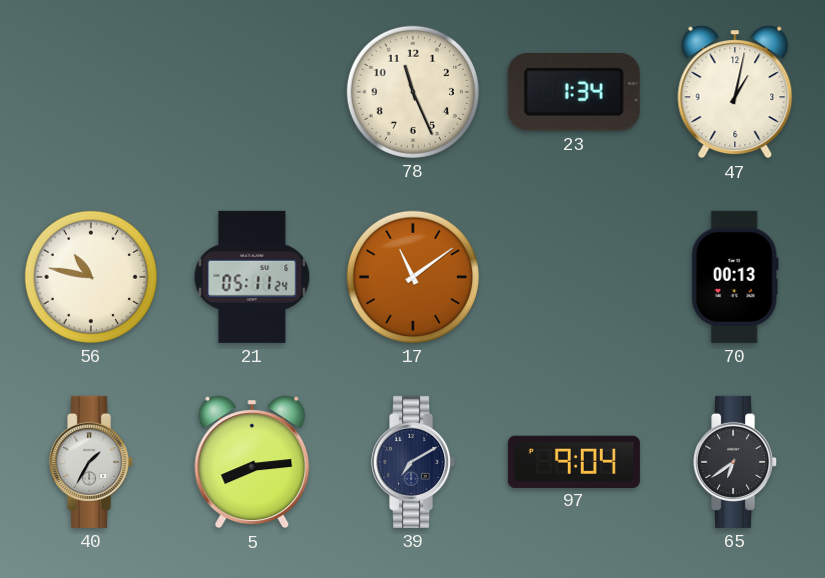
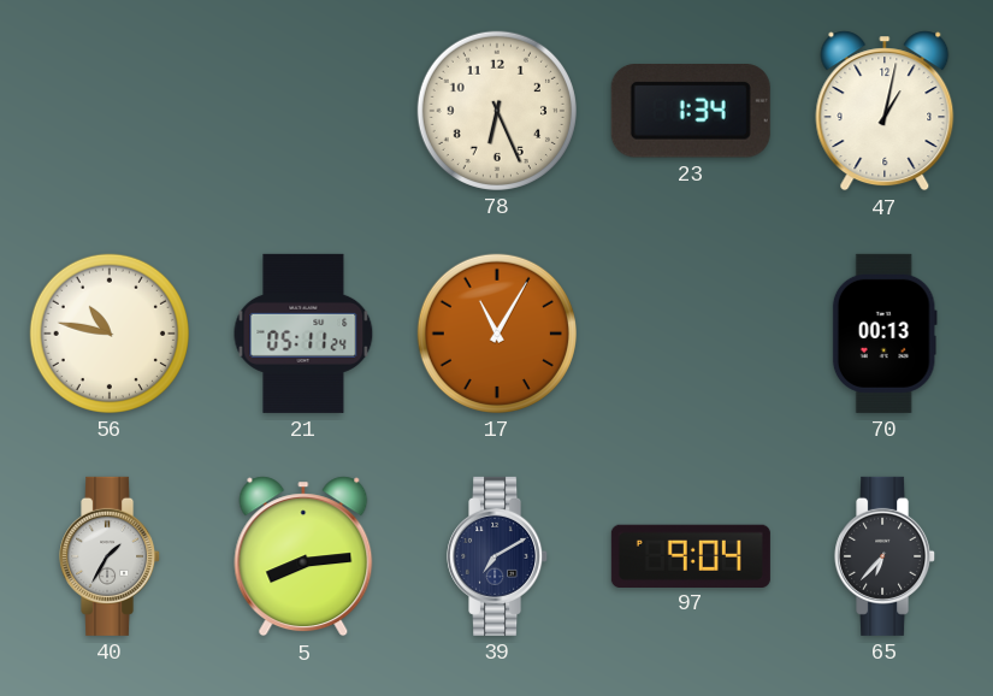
78: 11:26 -> 6:26
17: 11:09 -> 11:05
65: 6:39 -> 6:37
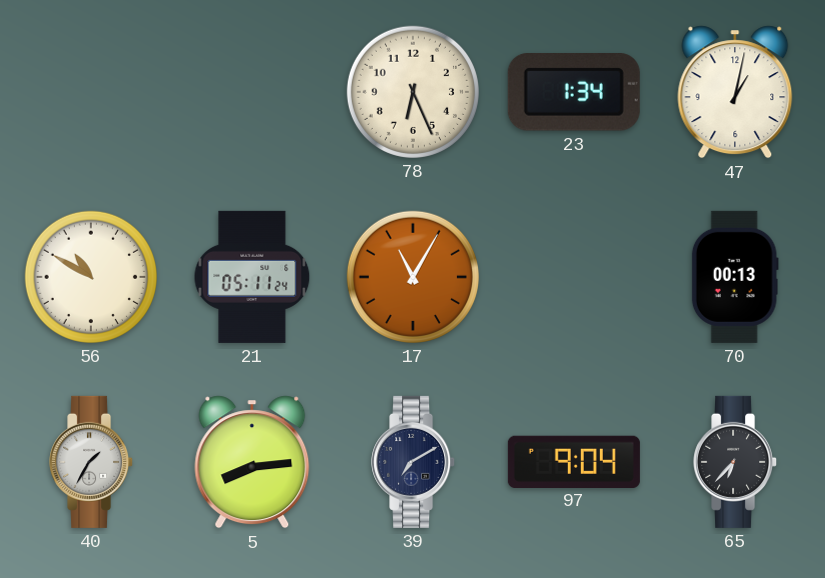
56: 10:47 -> 10:50
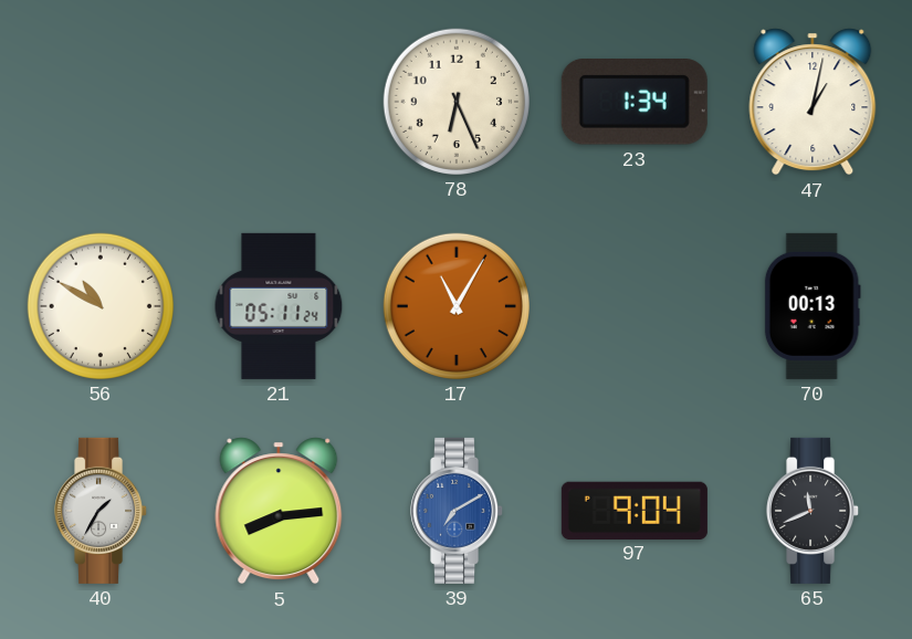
39 dial: navy -> blue
65: 6:37 -> 11:41
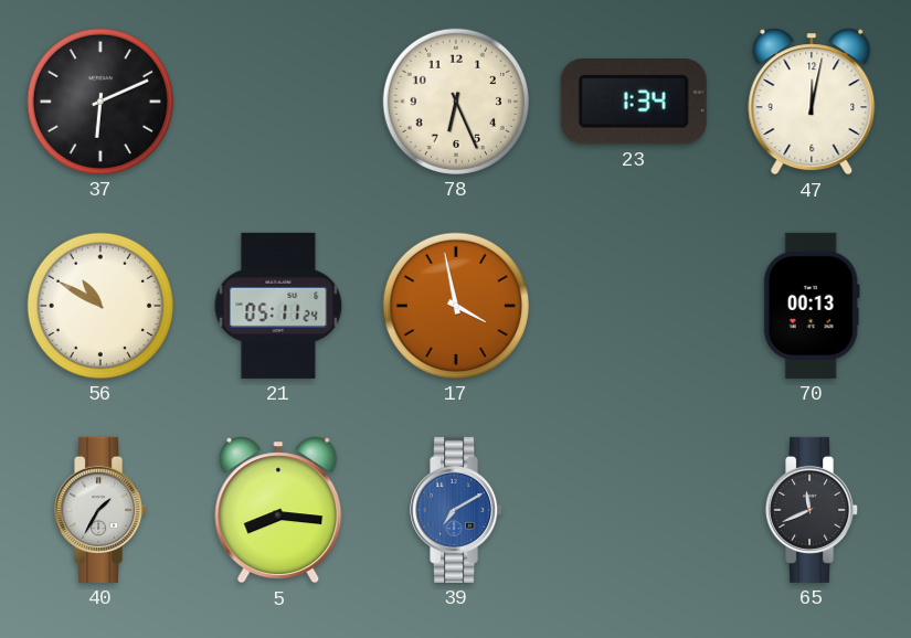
37: none -> 6:11
47: 1:02 -> 12:02
17: 11:05 -> 3:58
5: 8:14 -> 8:16
97: 9:04 -> none
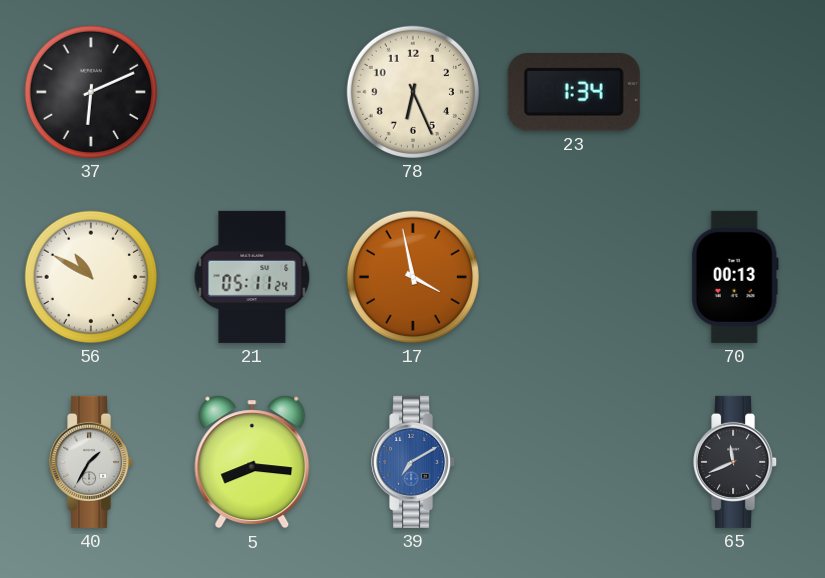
47: 12:02 -> none
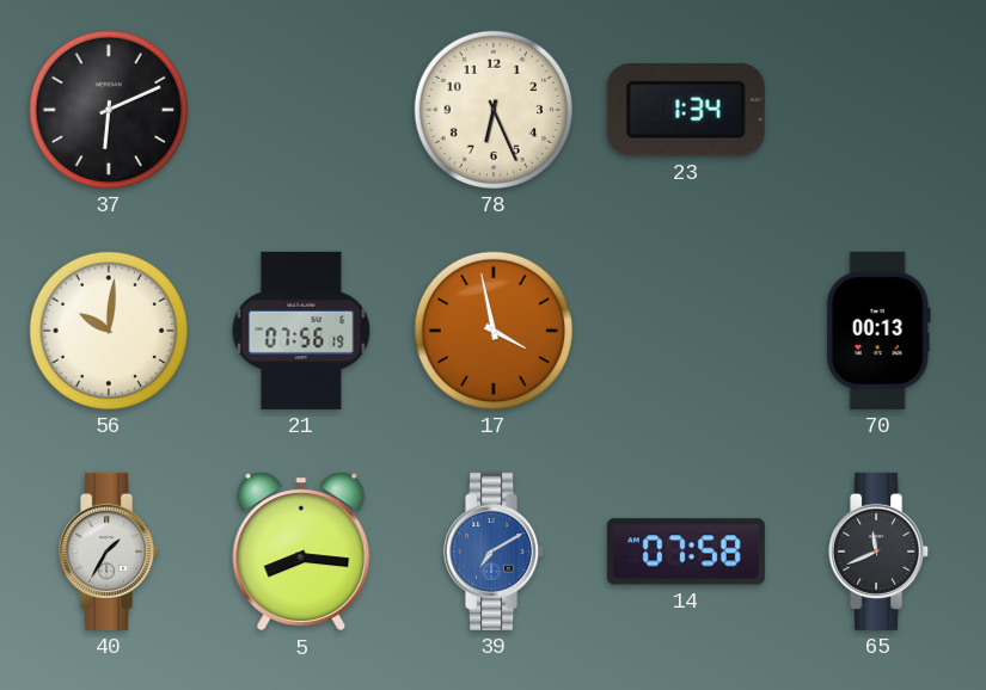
56: 10:50 -> 10:01
21: 05:11 -> 07:56
14: none -> 07:58
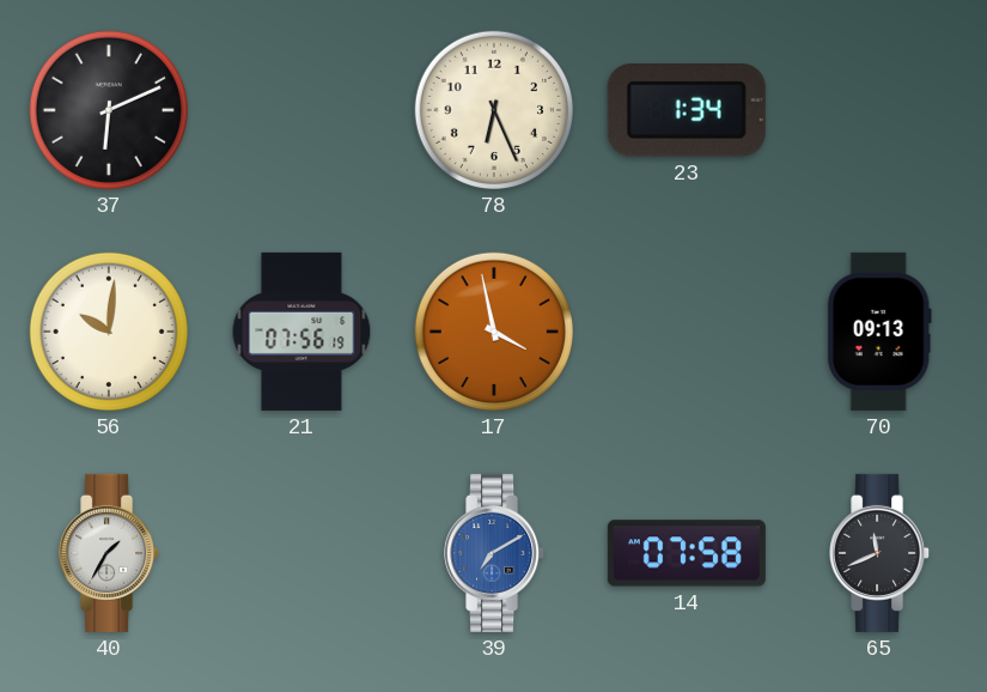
70: 00:13 -> 09:13
5: 8:16 -> none
